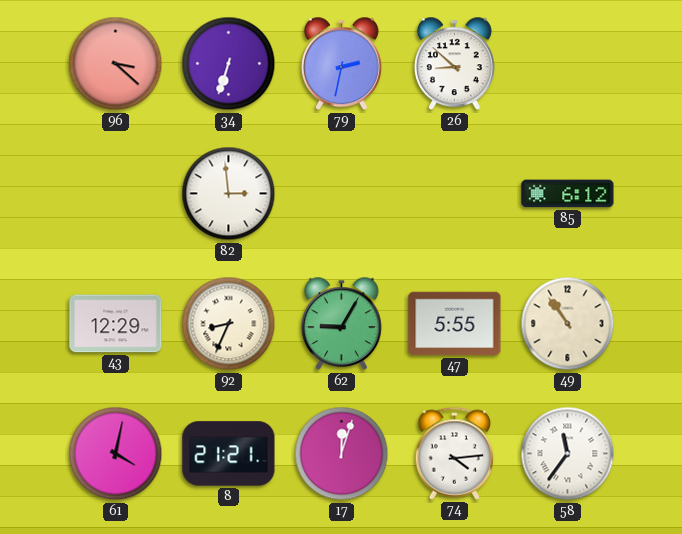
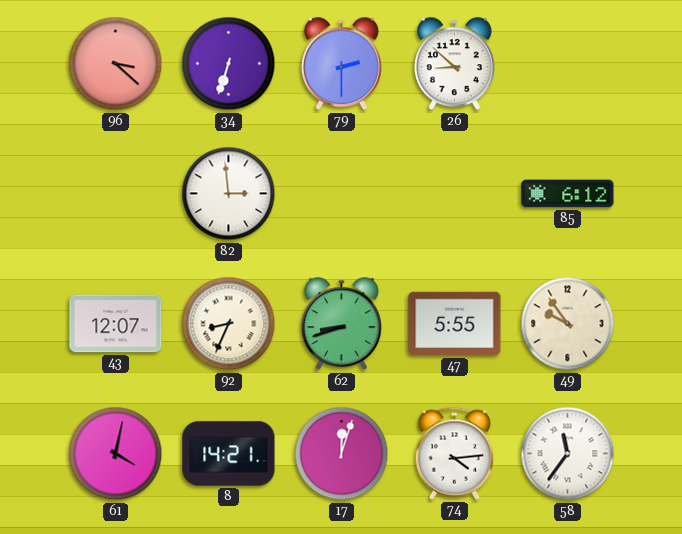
79: 2:32 -> 2:30
43: 12:29 -> 12:07
62: 9:05 -> 8:42
49: 10:54 -> 9:54
8: 21:21 -> 14:21
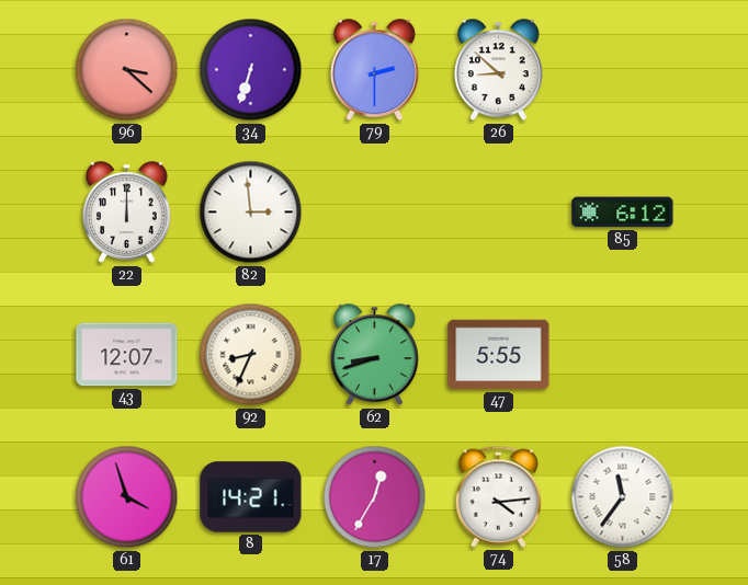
22: none -> 12:00
49: 9:54 -> none
61: 4:02 -> 3:57
17: 12:03 -> 12:35
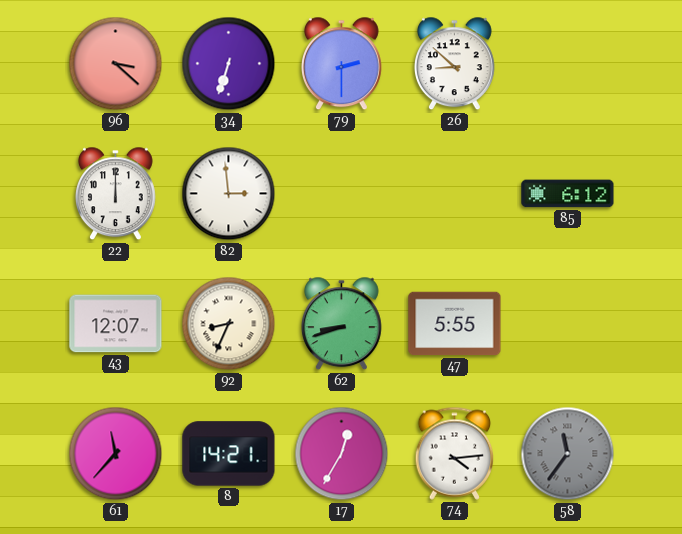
61: 3:57 -> 11:37
58 dial: white -> grey
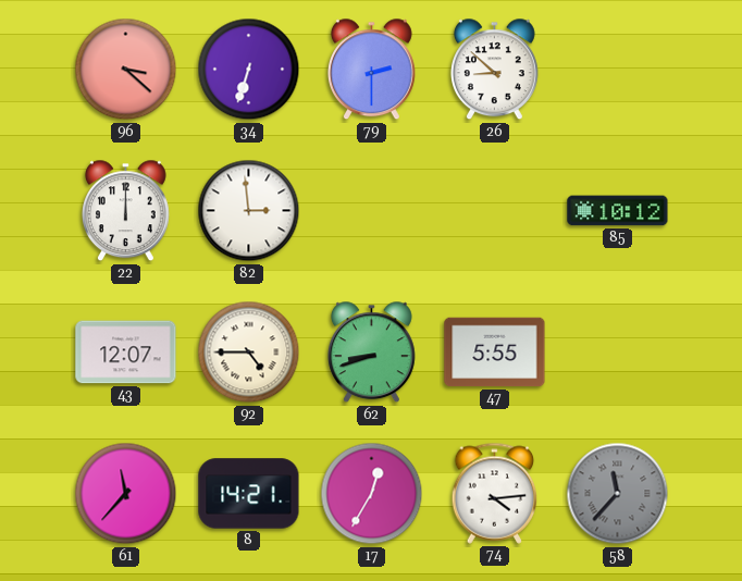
85: 6:12 -> 10:12
92: 8:34 -> 4:45
58: 11:36 -> 11:37
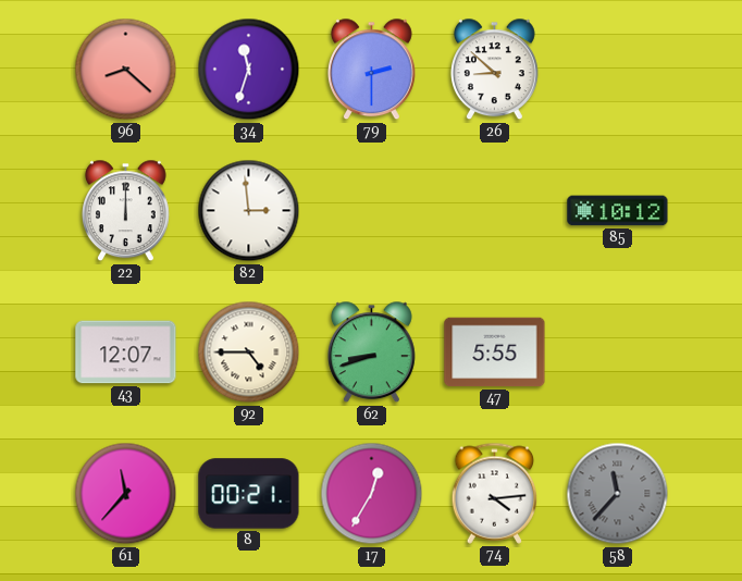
96: 3:22 -> 8:22
34: 6:33 -> 11:33
8: 14:21 -> 00:21
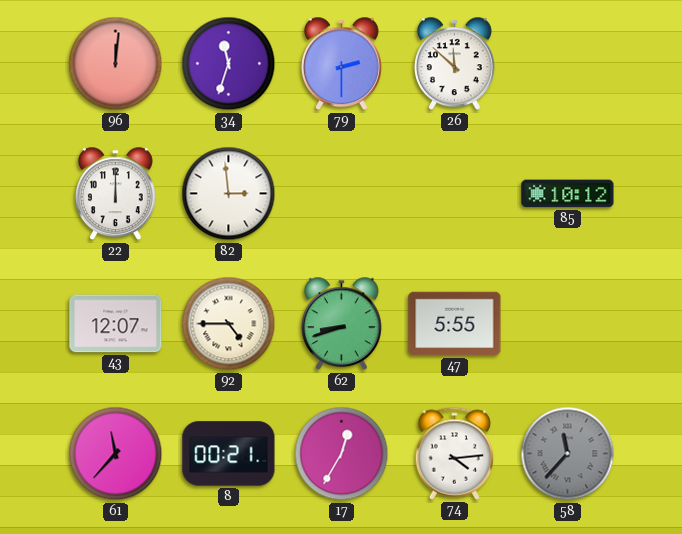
96: 8:22 -> 12:01
26: 8:52 -> 11:52
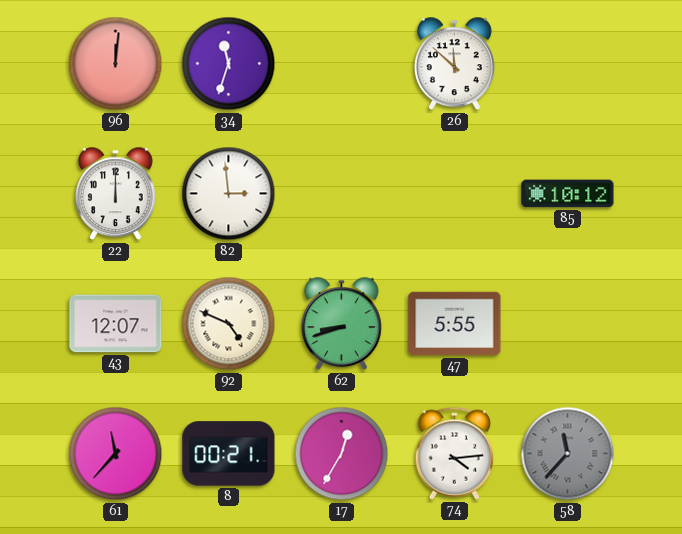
79: 2:30 -> none
92: 4:45 -> 4:49
